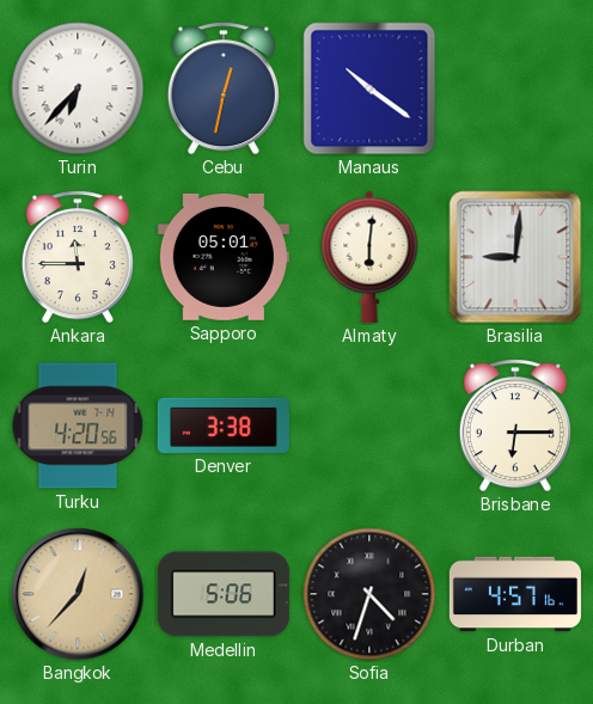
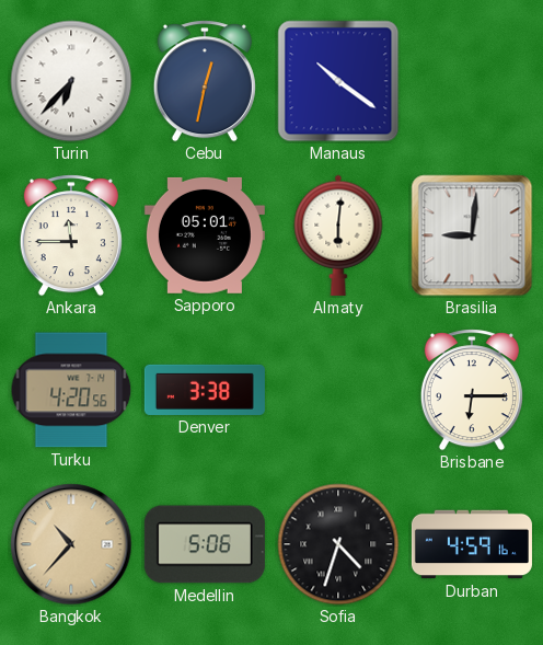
Bangkok: 12:37 -> 10:37
Durban: 4:57 -> 4:59
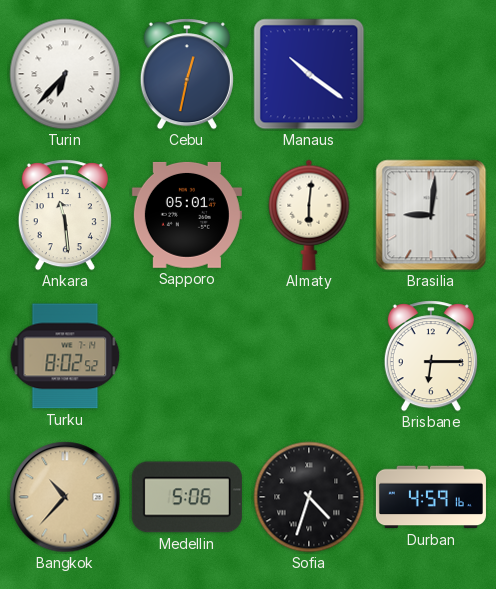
Ankara: 11:45 -> 11:29
Turku: 4:20 -> 8:02
Denver: 3:38 -> none
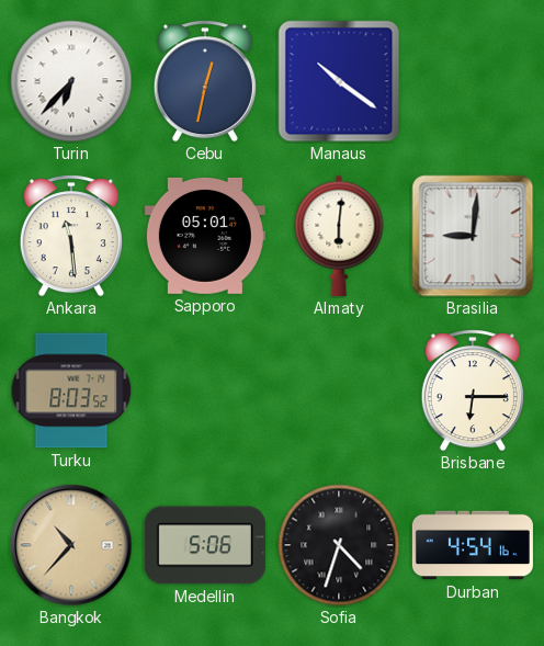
Turku: 8:02 -> 8:03
Durban: 4:59 -> 4:54
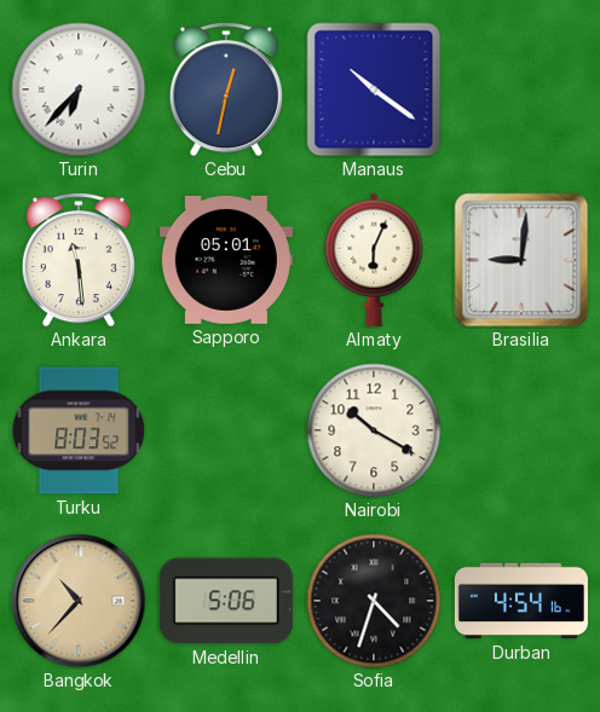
Almaty: 6:01 -> 6:04
Nairobi: none -> 10:20
Brisbane: 6:15 -> none
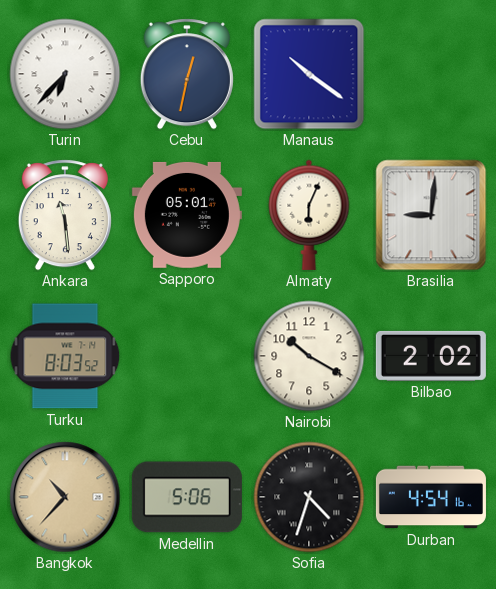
Bilbao: none -> 2:02
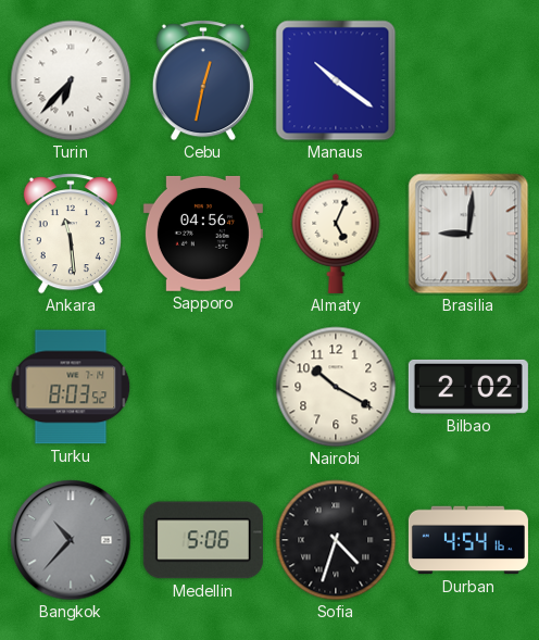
Sapporo: 05:01 -> 04:56
Almaty: 6:04 -> 5:04
Bangkok dial: champagne -> grey
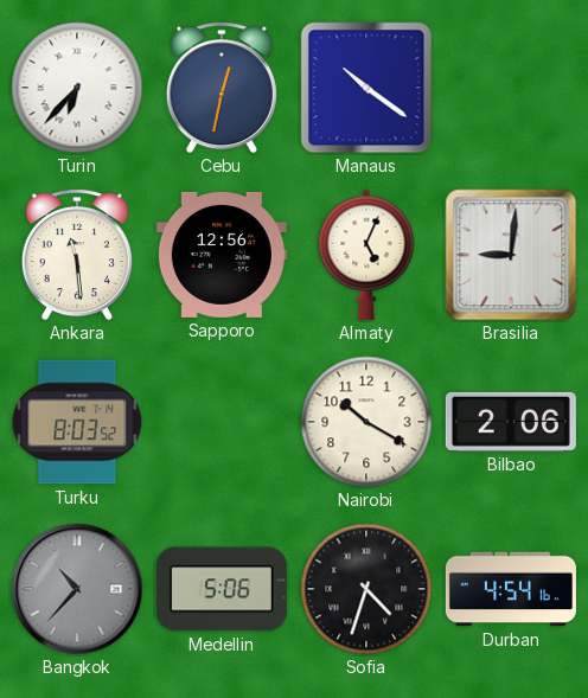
Sapporo: 04:56 -> 12:56
Bilbao: 2:02 -> 2:06
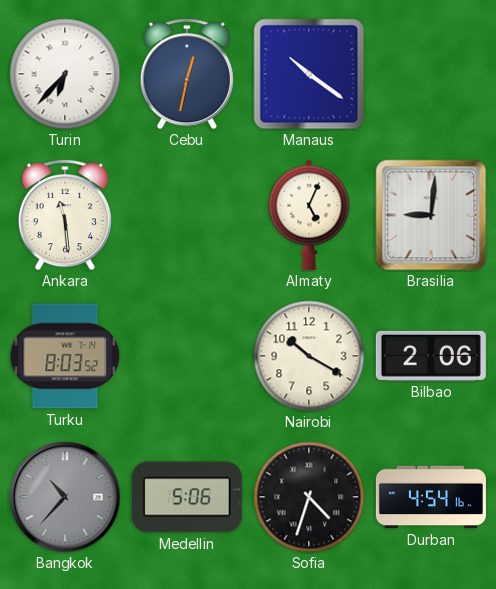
Sapporo: 12:56 -> none
